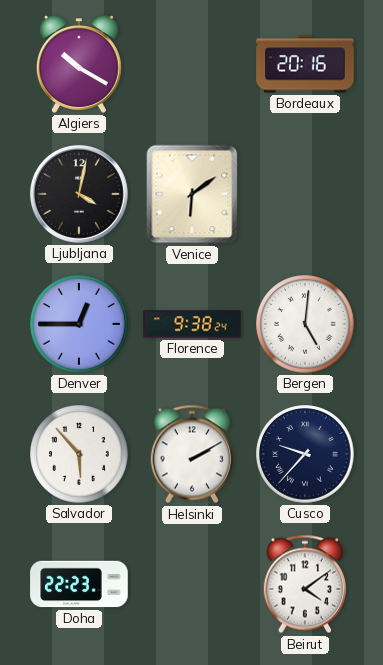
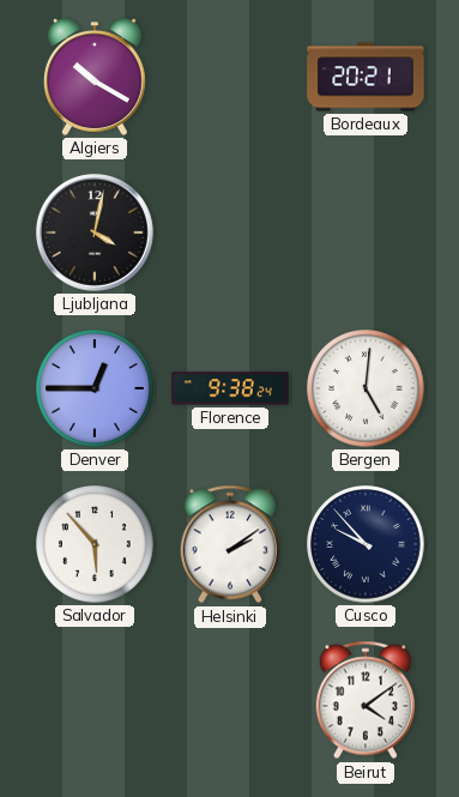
Bordeaux: 20:16 -> 20:21
Venice: 6:09 -> none
Helsinki: 2:10 -> 2:09
Cusco: 9:37 -> 9:53
Doha: 22:23 -> none
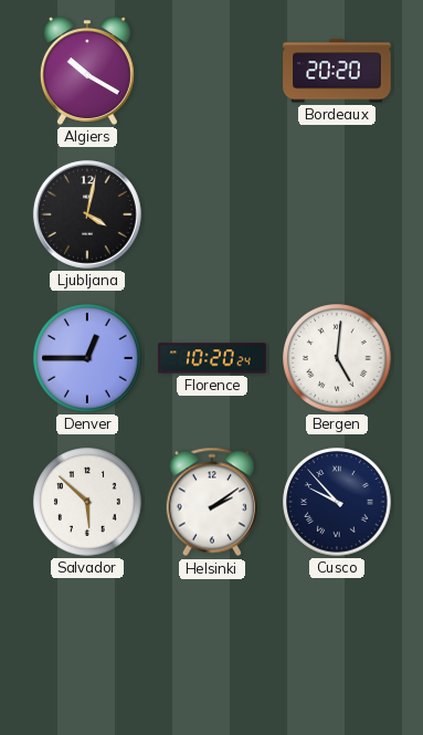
Bordeaux: 20:21 -> 20:20
Florence: 9:38 -> 10:20
Salvador: 5:53 -> 5:52
Beirut: 4:09 -> none
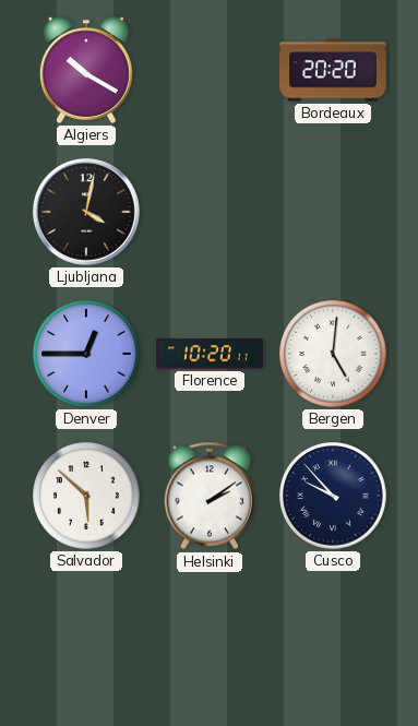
Florence: 10:20:24 -> 10:20:11
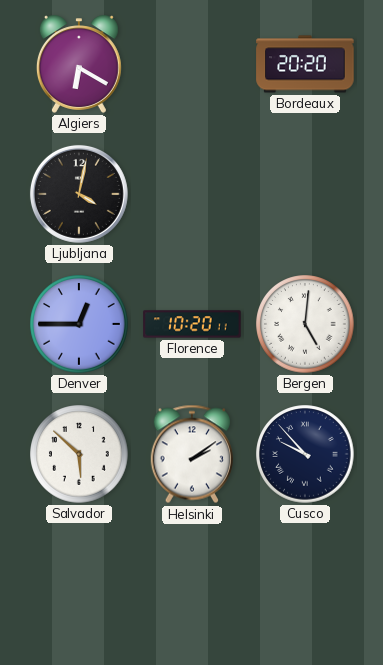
Algiers: 10:20 -> 6:20
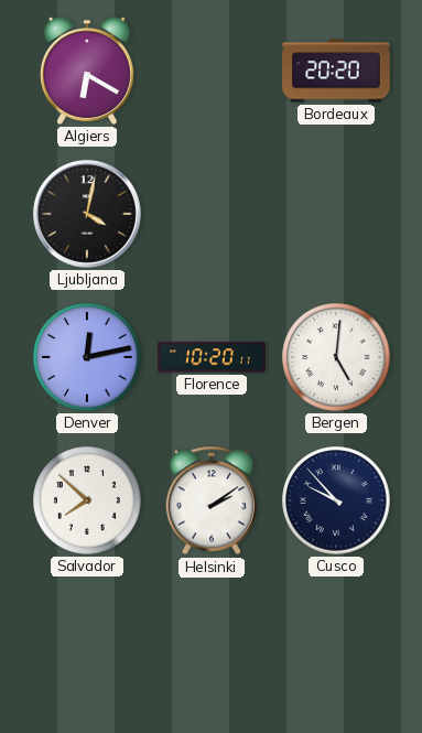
Denver: 12:45 -> 12:13
Salvador: 5:52 -> 7:52
